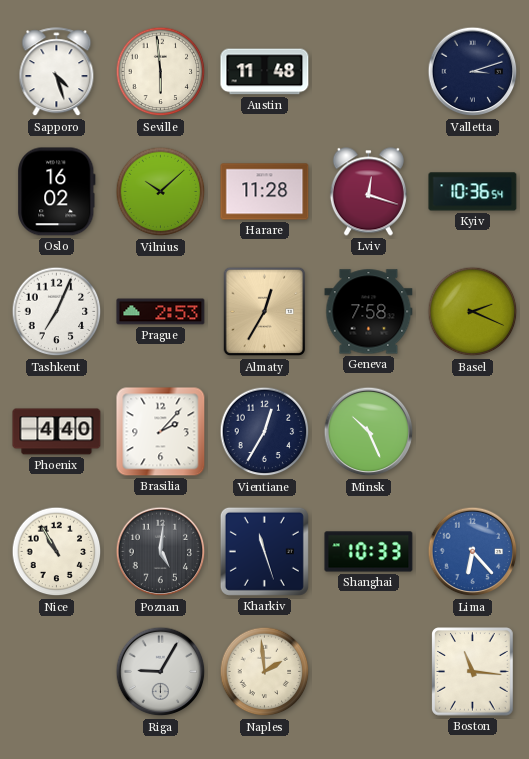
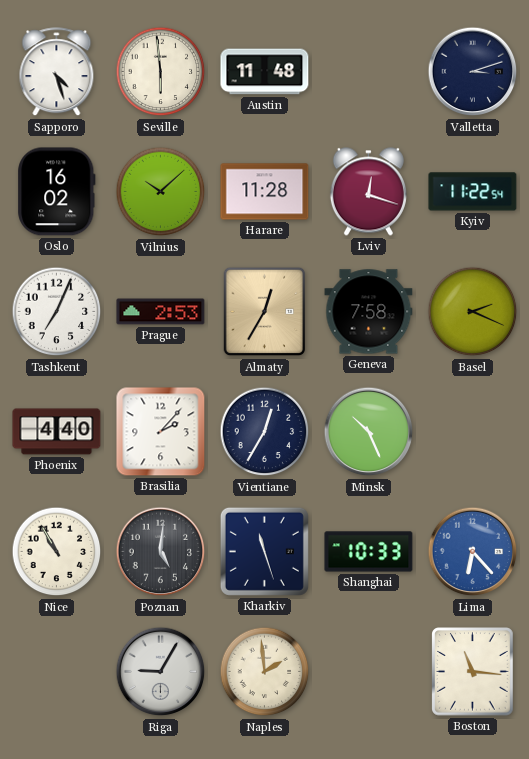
Kyiv: 10:36 -> 11:22
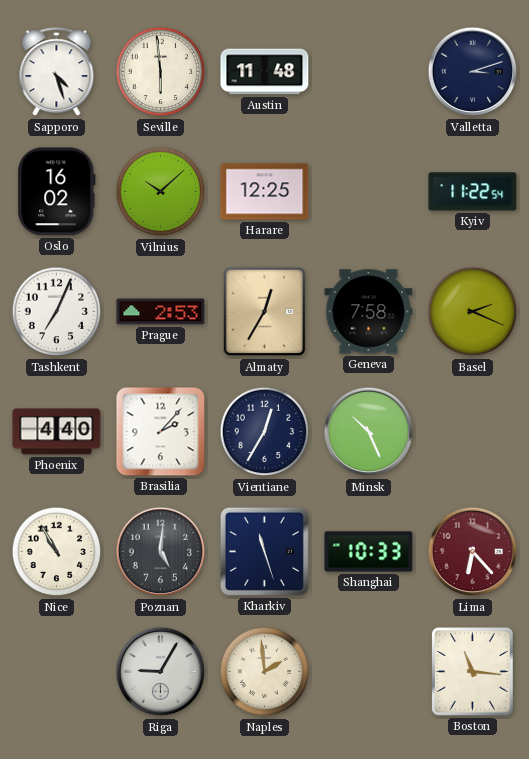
Harare: 11:28 -> 12:25
Lviv: 12:18 -> none
Lima dial: blue -> burgundy
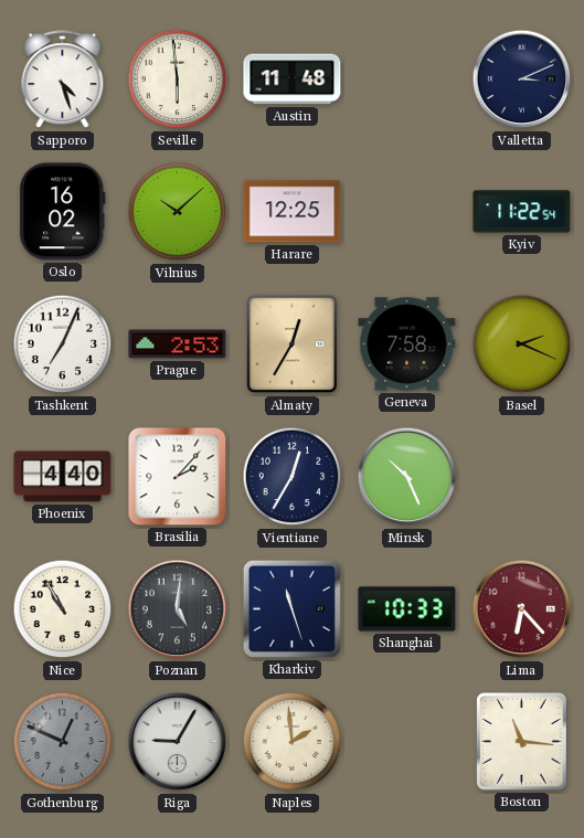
Valletta: 3:12 -> 3:11
Gothenburg: none -> 12:49
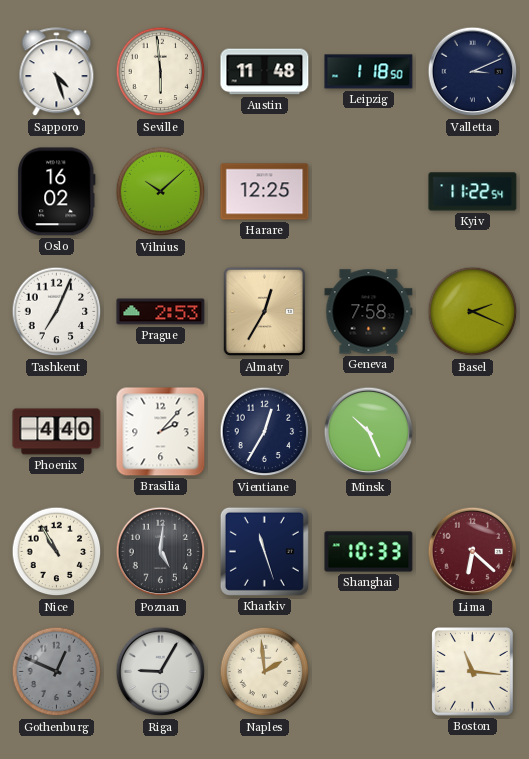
Leipzig: none -> 1:18
Lima: 6:23 -> 6:22
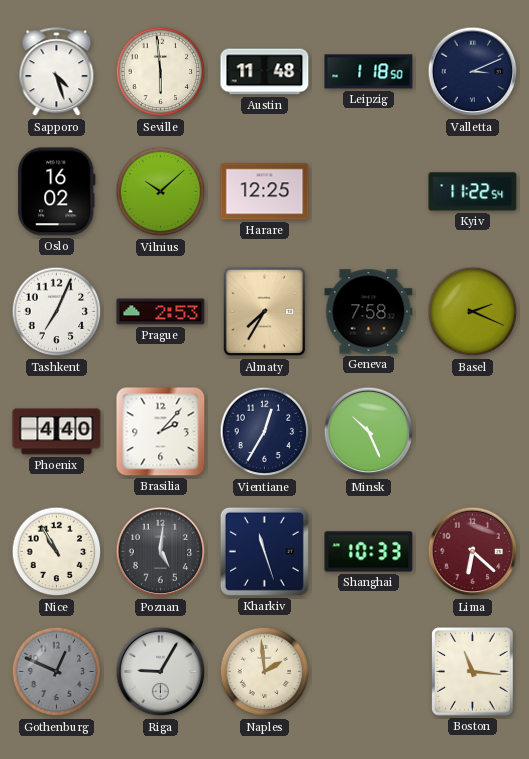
Almaty: 12:35 -> 7:35
